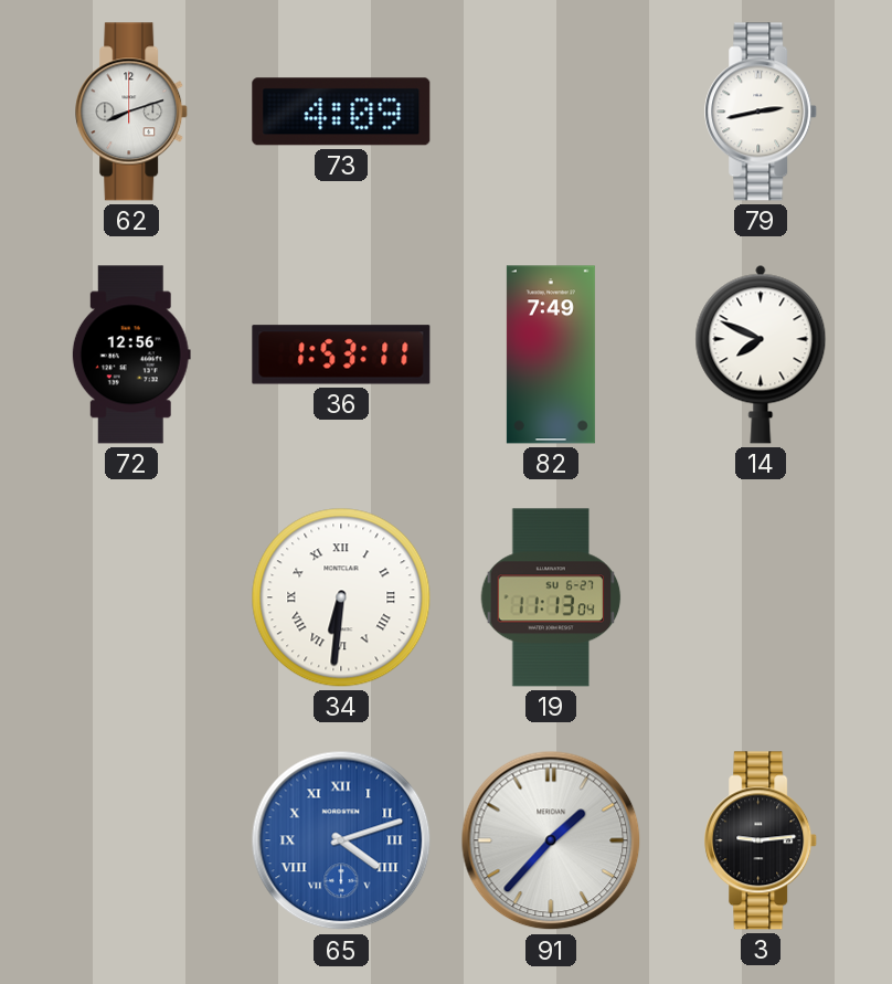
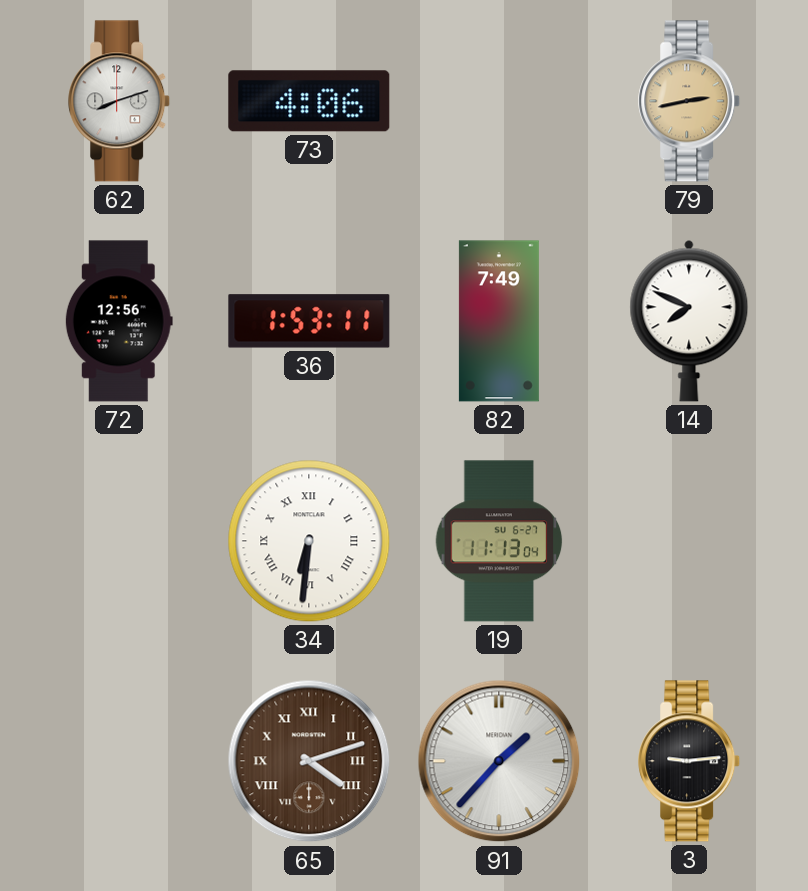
73: 4:09 -> 4:06
79 dial: white -> champagne
65 dial: blue -> brown
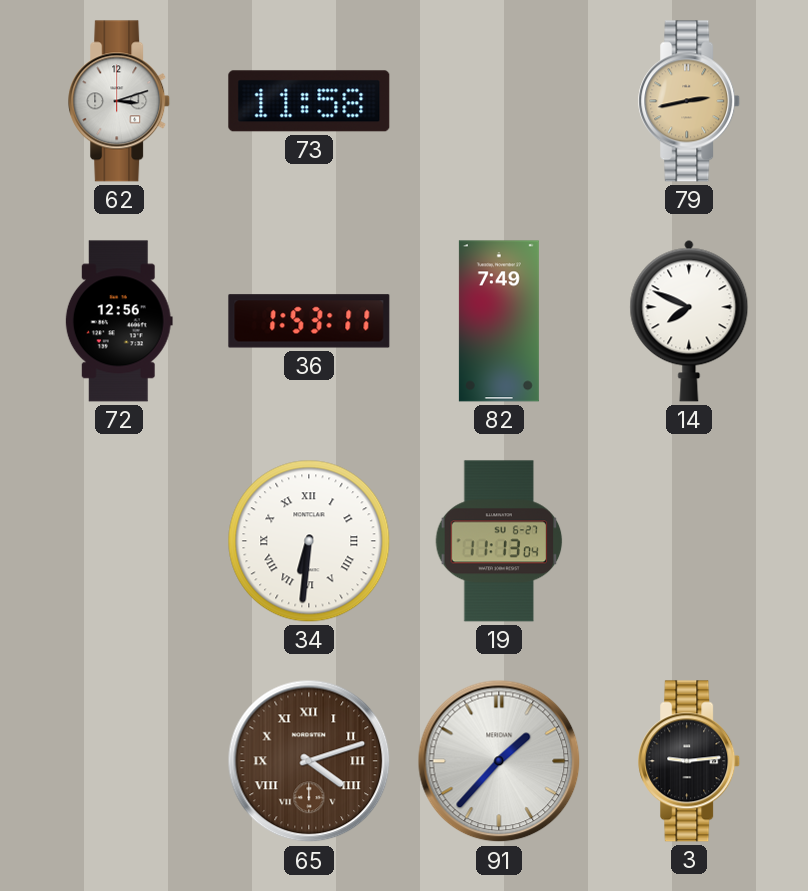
62: 8:12 -> 3:12
73: 4:06 -> 11:58
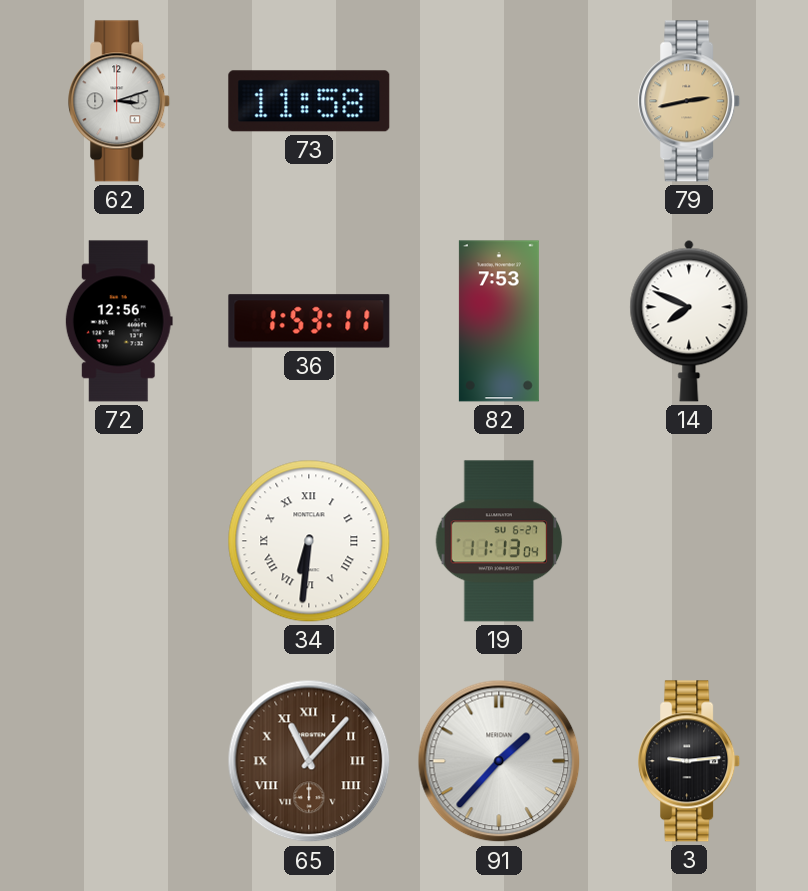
82: 7:49 -> 7:53
65: 4:12 -> 11:07
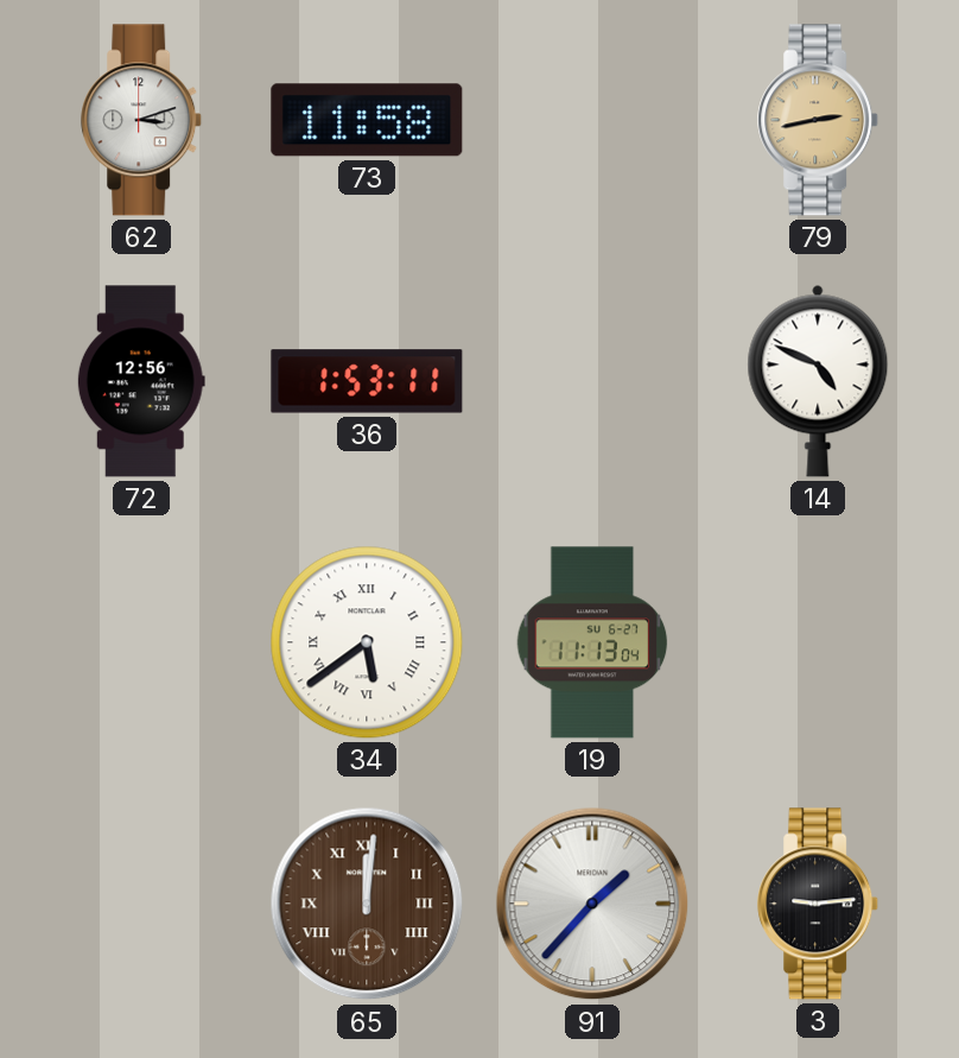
82: 7:53 -> none
14: 7:49 -> 4:49
34: 6:31 -> 5:39
65: 11:07 -> 12:01
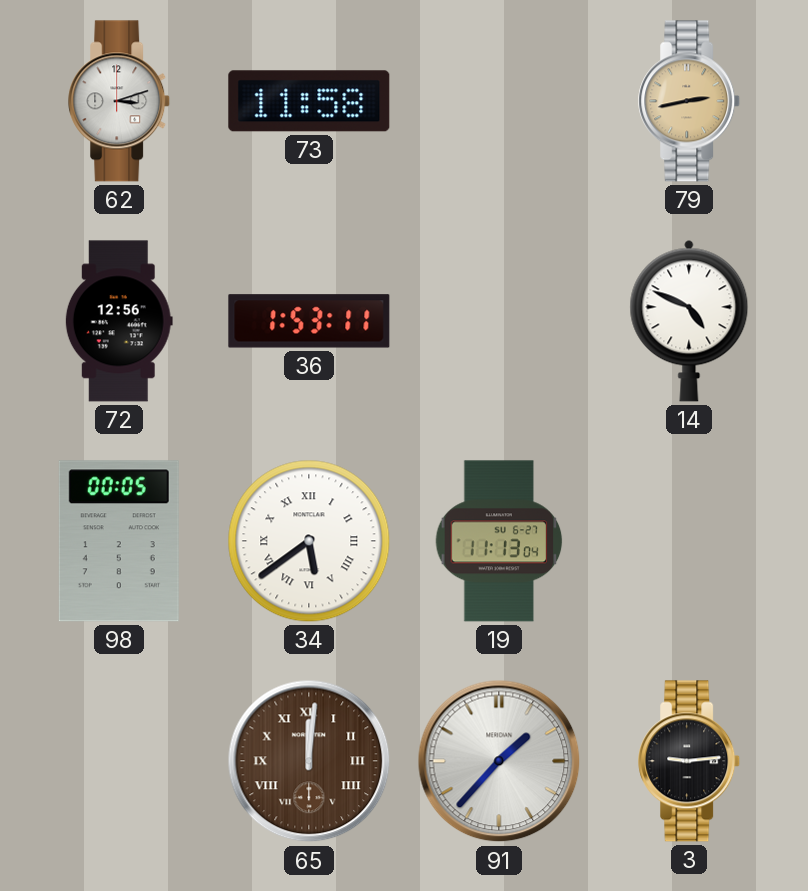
98: none -> 00:05
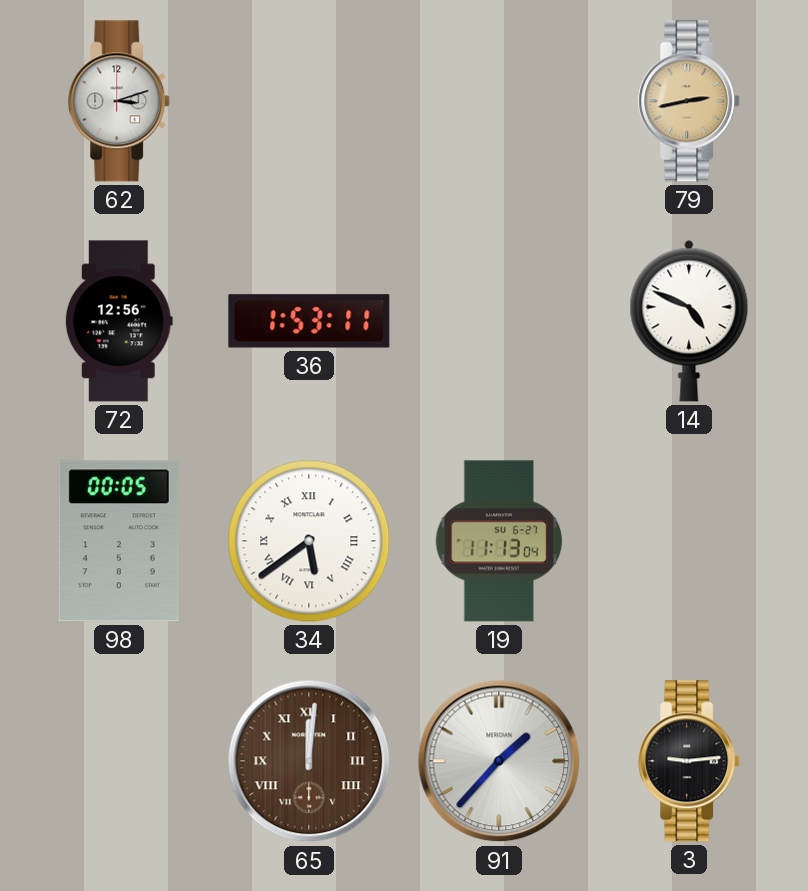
73: 11:58 -> none
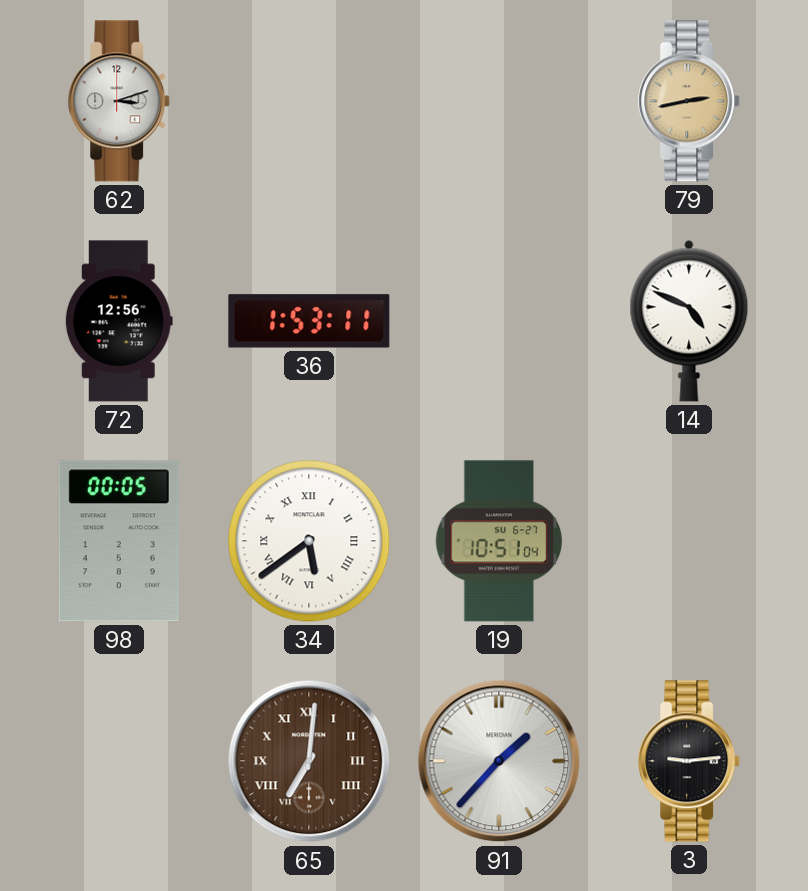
19: 11:13 -> 10:51
65: 12:01 -> 7:01
